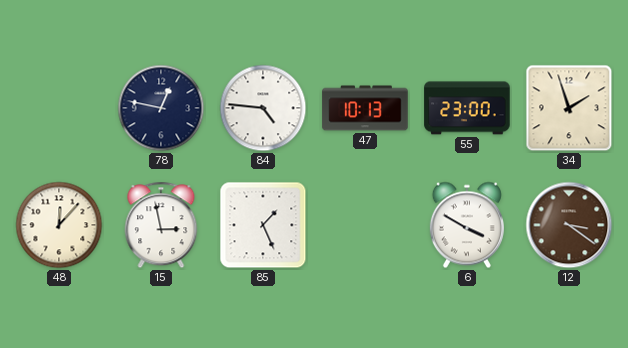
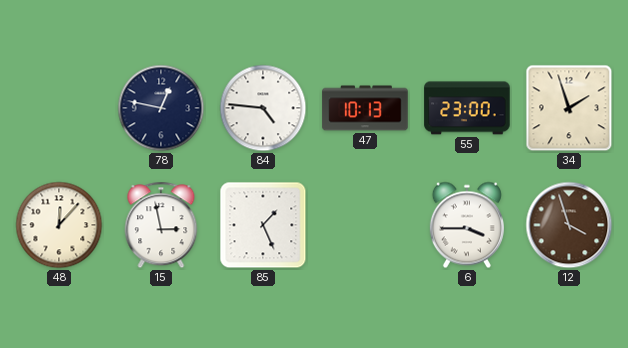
6: 3:50 -> 3:45
12: 3:21 -> 3:57
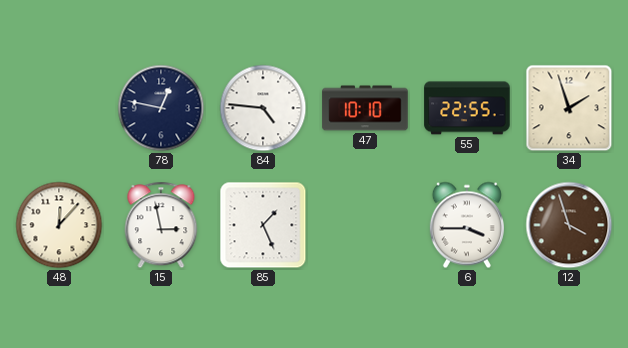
47: 10:13 -> 10:10
55: 23:00 -> 22:55
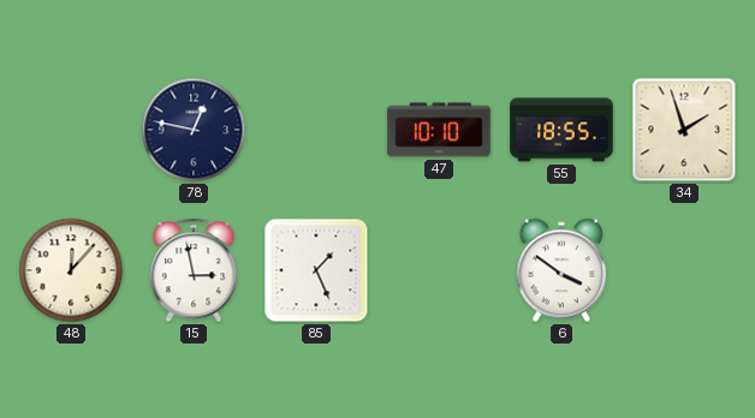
84: 4:46 -> none
55: 22:55 -> 18:55
6: 3:45 -> 3:51
12: 3:57 -> none
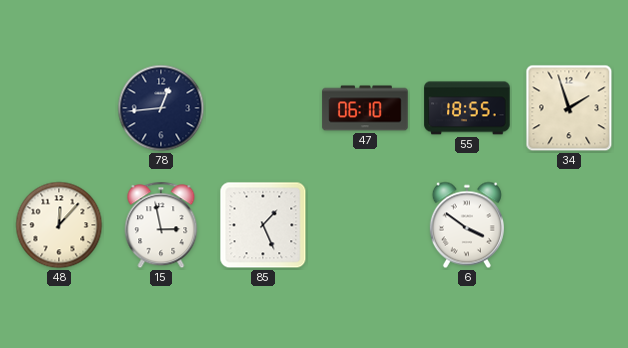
78: 12:47 -> 12:44
47: 10:10 -> 06:10
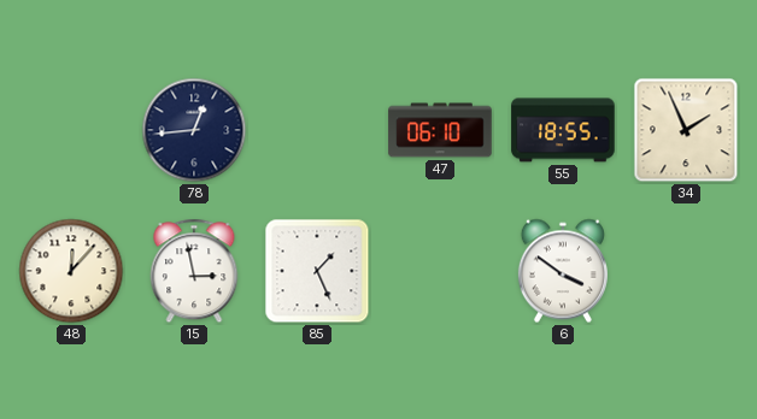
34: 1:57 -> 1:56
